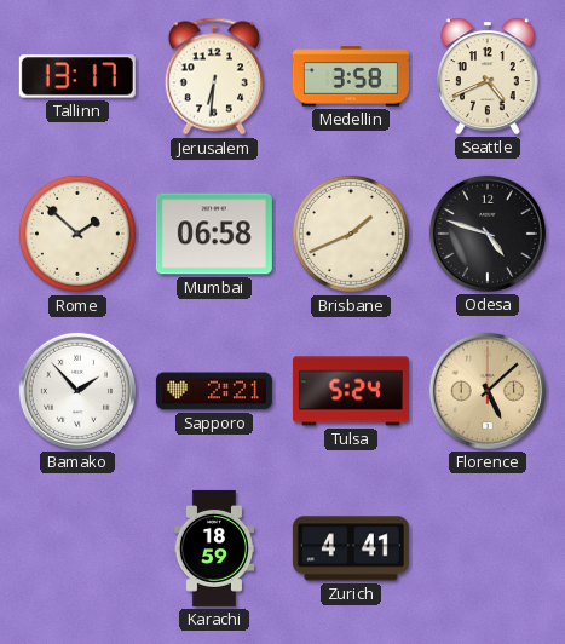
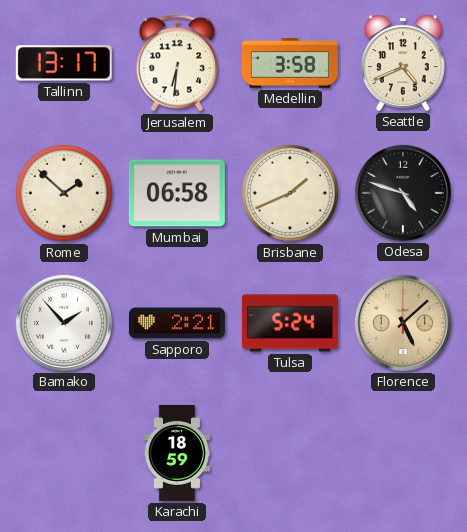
Zurich: 4:41 -> none
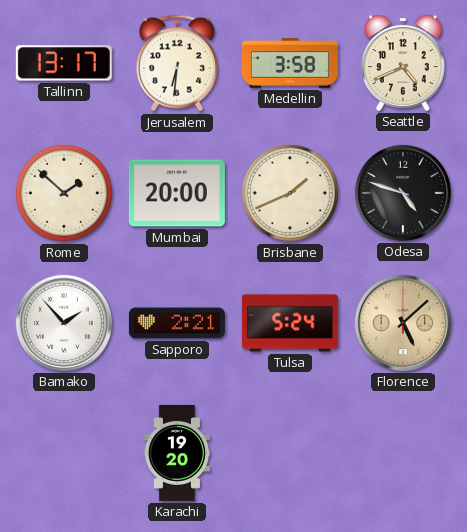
Mumbai: 06:58 -> 20:00
Karachi: 18:59 -> 19:20
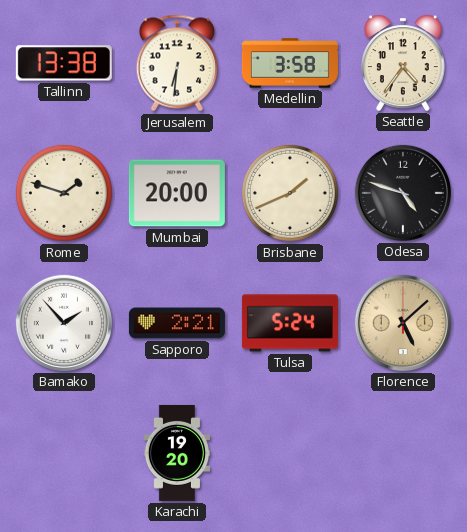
Tallinn: 13:17 -> 13:38
Seattle: 4:41 -> 4:36
Rome: 1:52 -> 1:48
